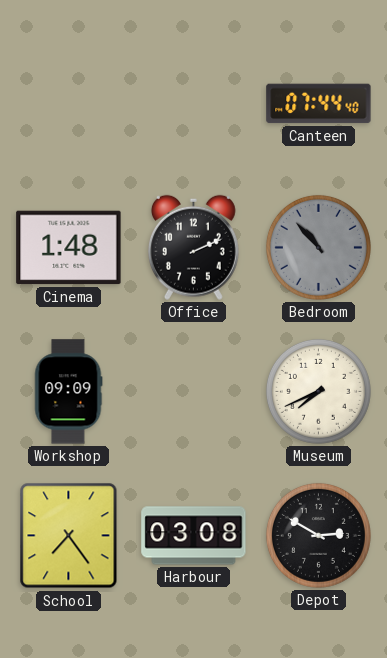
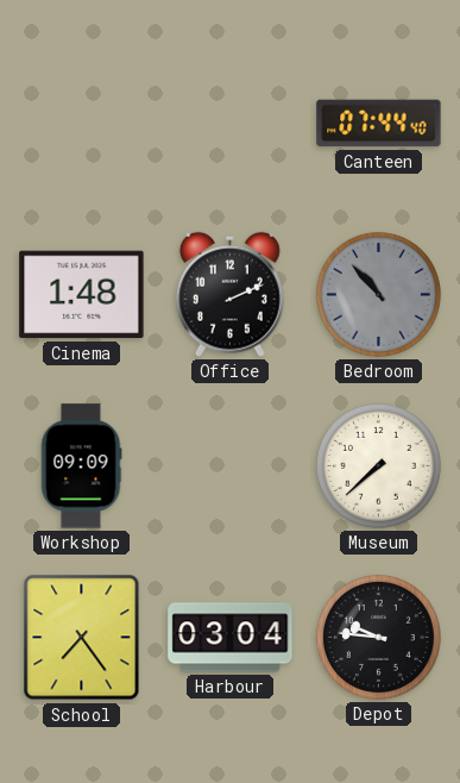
Museum: 7:41 -> 7:38
Harbour: 03:08 -> 03:04
Depot: 2:50 -> 9:46
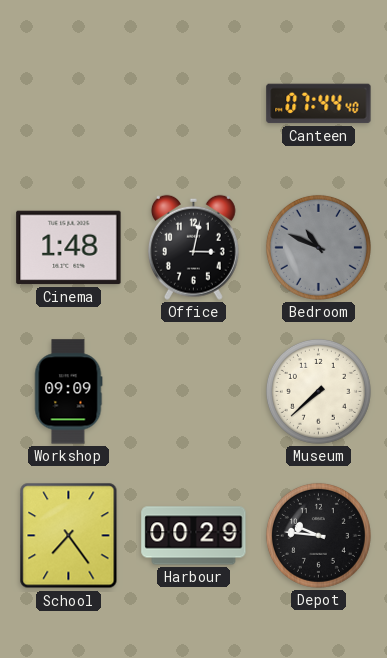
Office: 2:11 -> 3:02
Bedroom: 10:53 -> 10:49
Harbour: 03:04 -> 00:29
